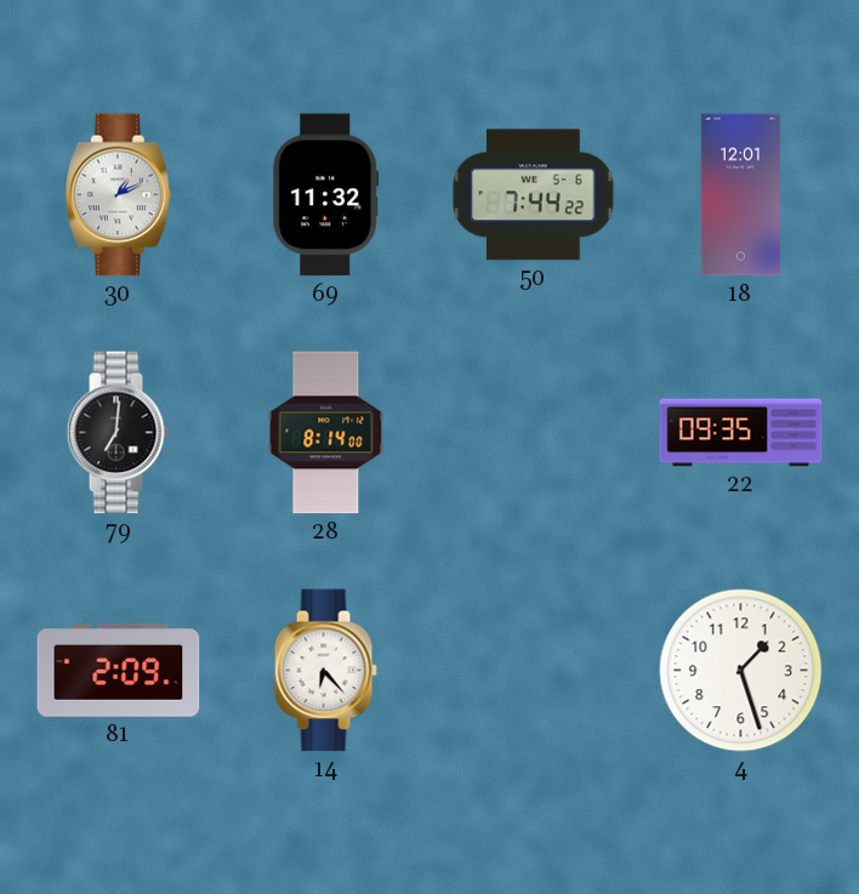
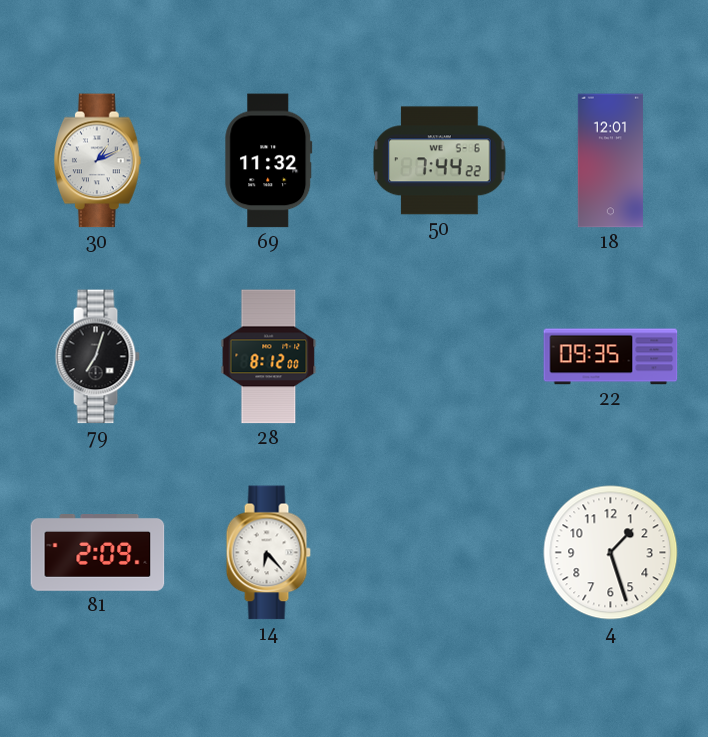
79: 7:01 -> 7:03
28: 8:14 -> 8:12
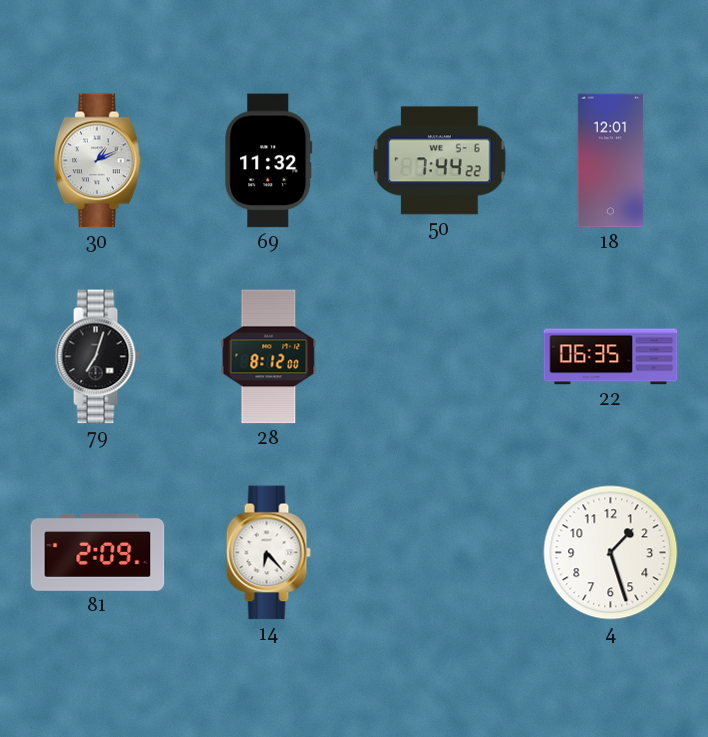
22: 09:35 -> 06:35
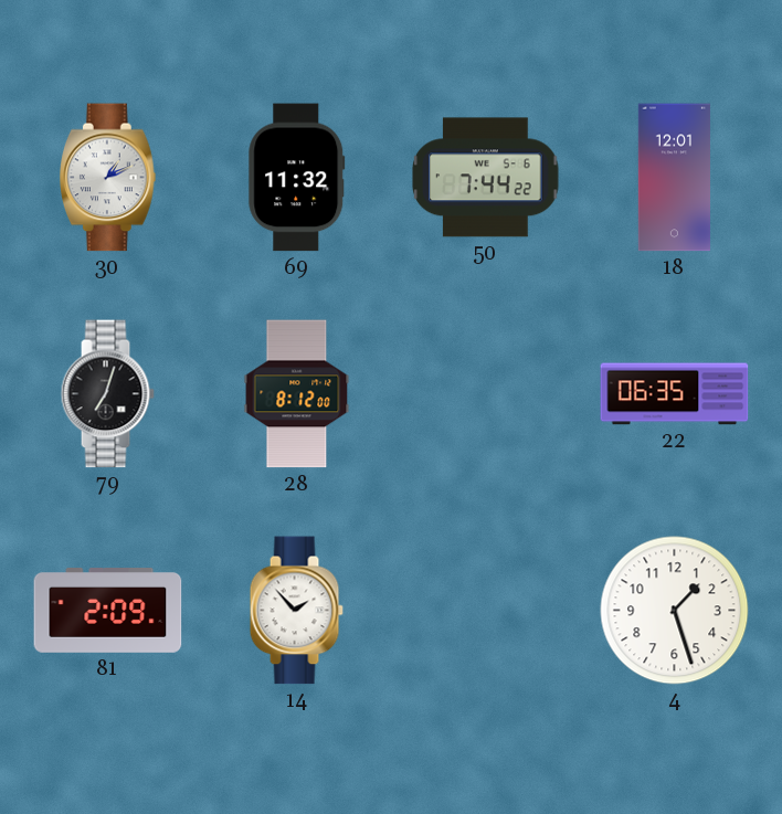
14: 6:23 -> 1:53
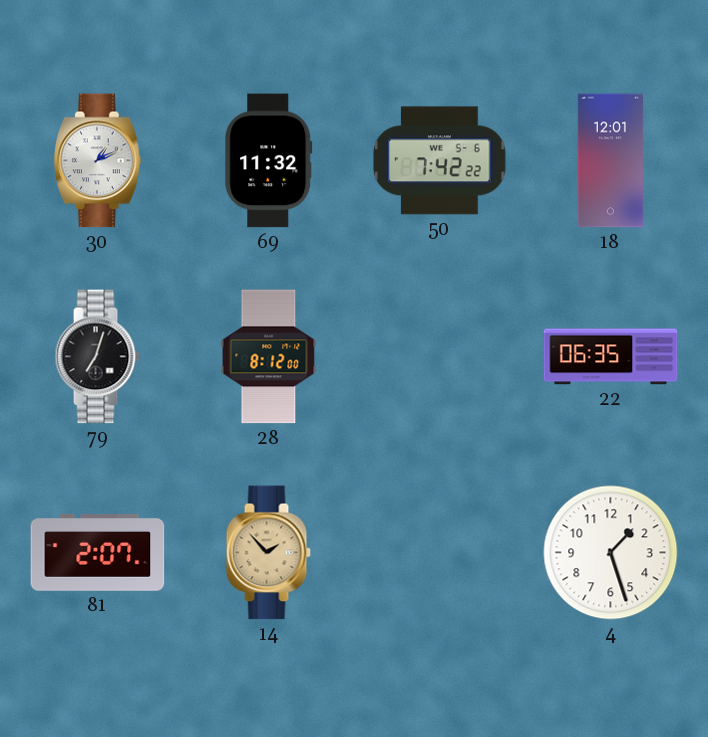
50: 7:44 -> 7:42
81: 2:09 -> 2:07
14 dial: white -> champagne
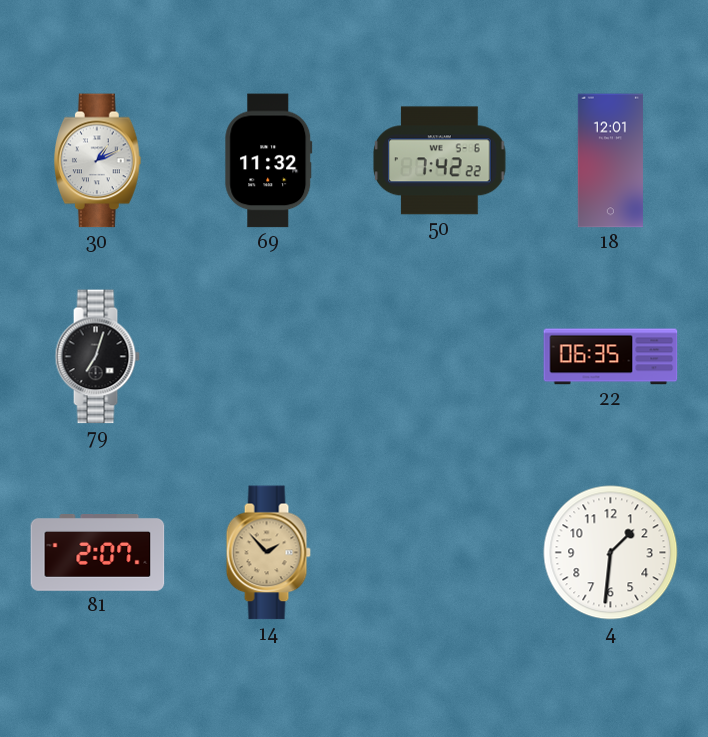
28: 8:12 -> none
4: 1:27 -> 1:31
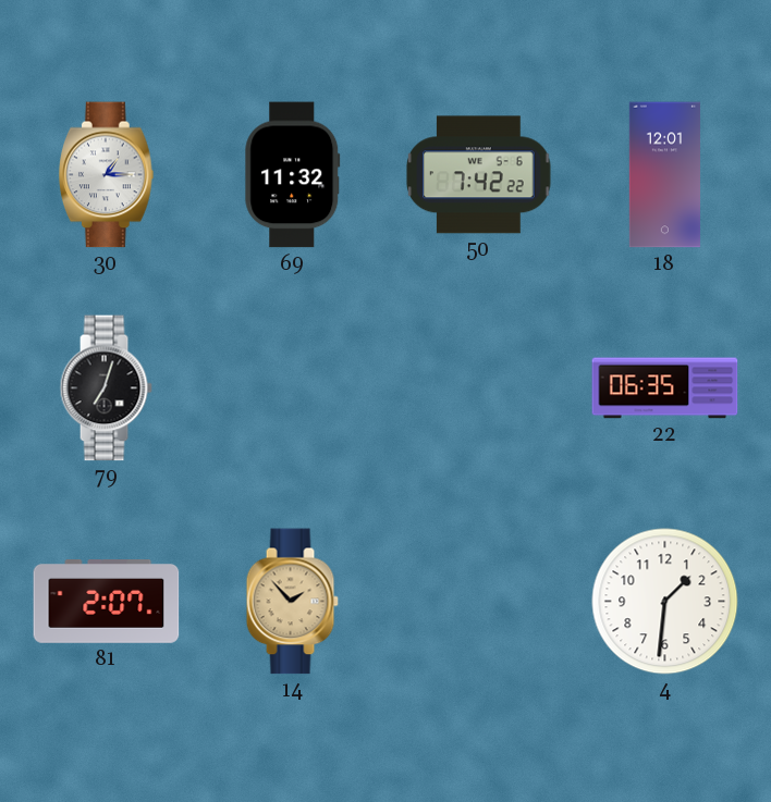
30: 1:11 -> 1:15
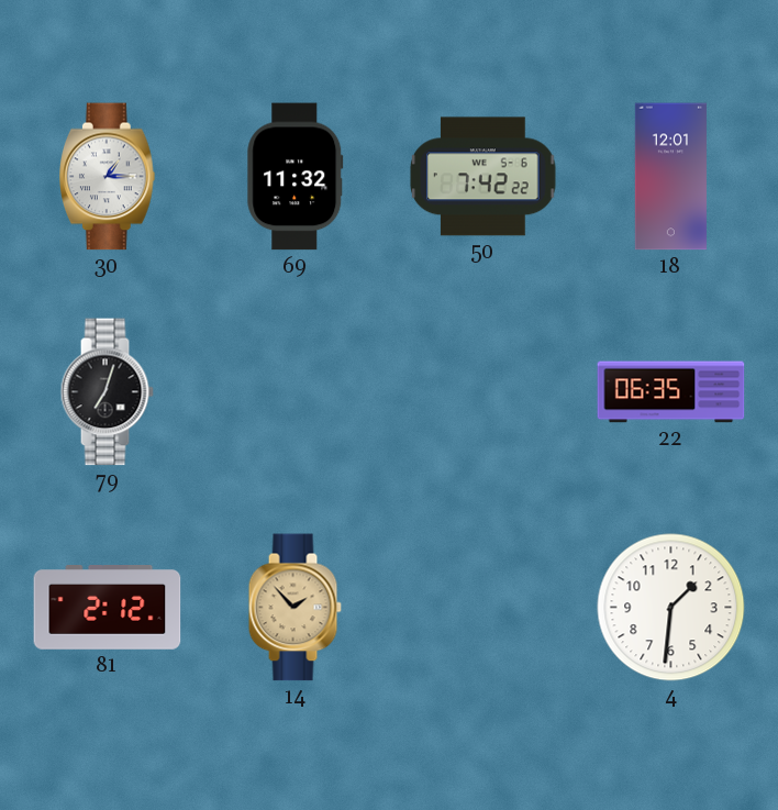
81: 2:07 -> 2:12
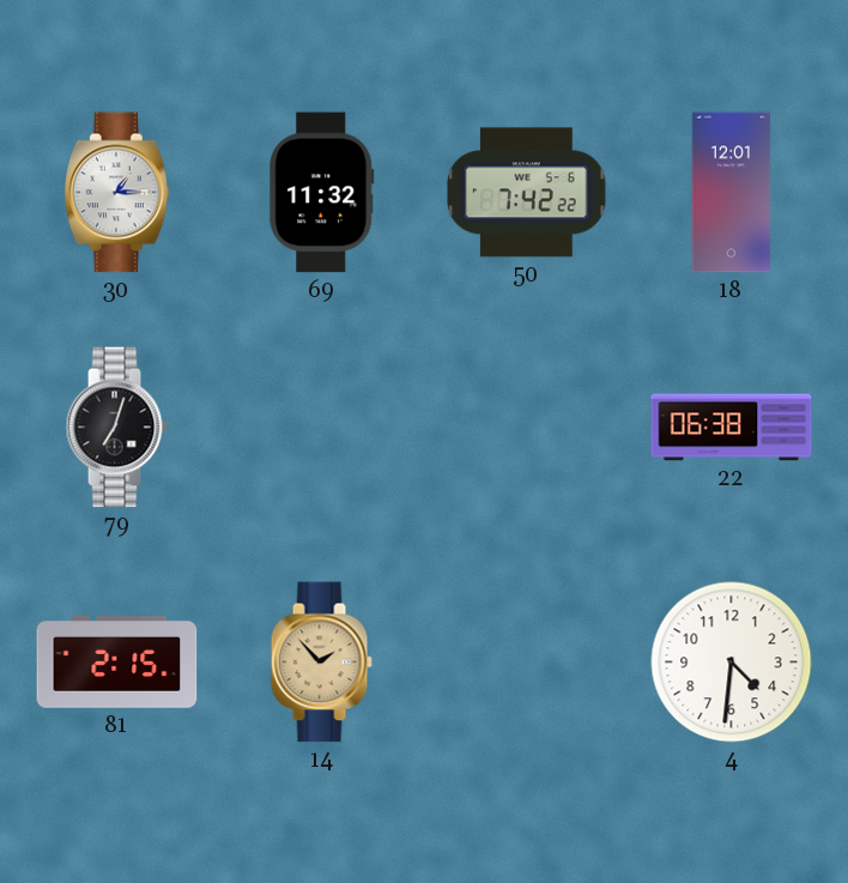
22: 06:35 -> 06:38
81: 2:12 -> 2:15
4: 1:31 -> 4:31
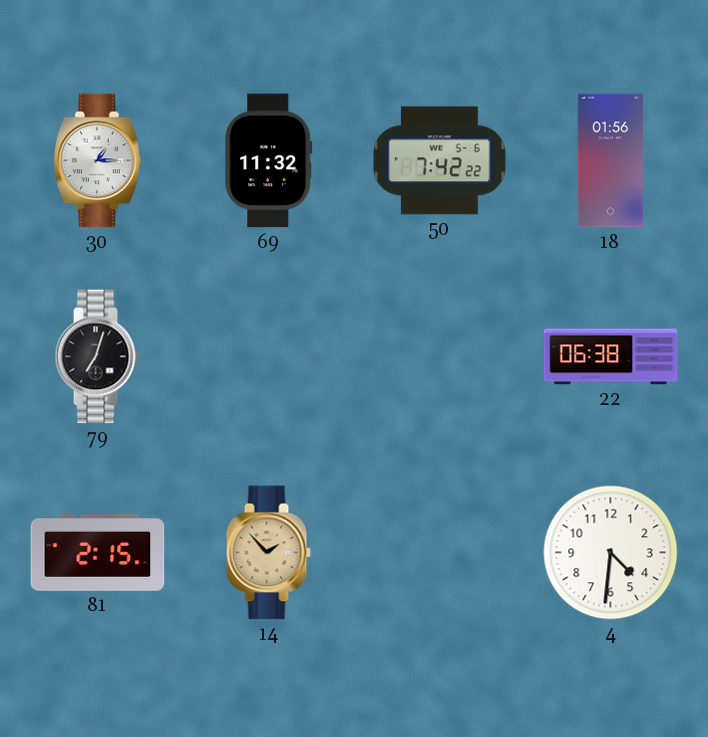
18: 12:01 -> 01:56
